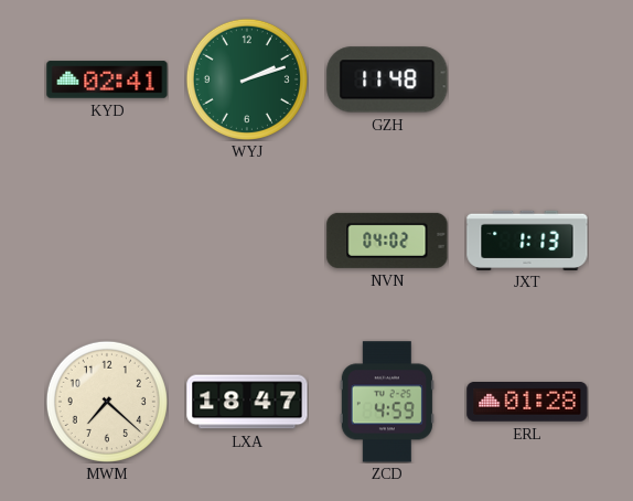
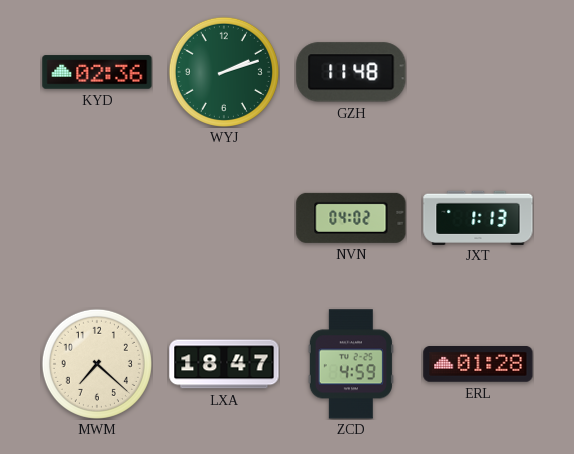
KYD: 02:41 -> 02:36
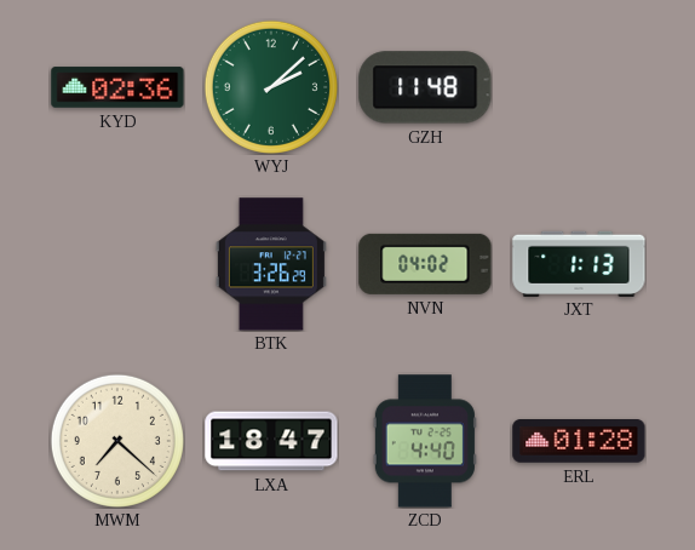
WYJ: 2:12 -> 2:08
BTK: none -> 3:26
ZCD: 4:59 -> 4:40
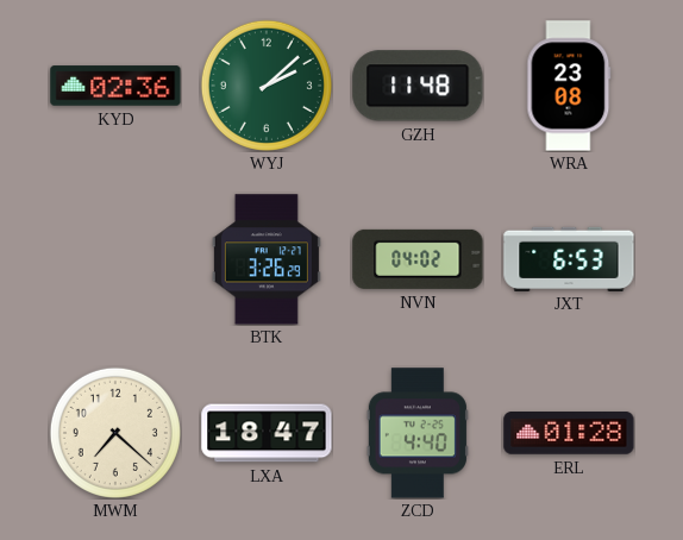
WRA: none -> 23:08
JXT: 1:13 -> 6:53
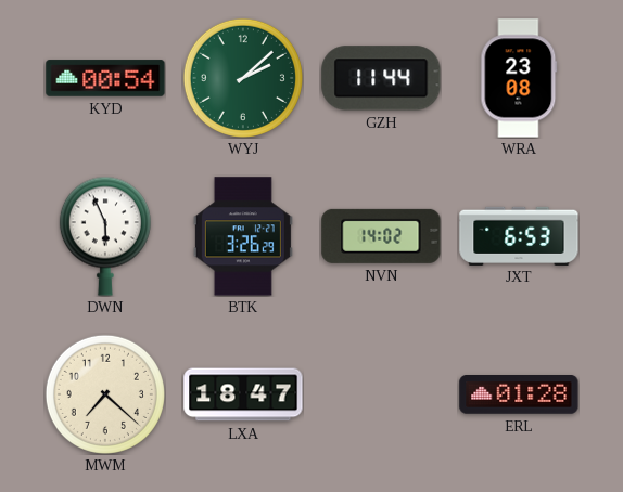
KYD: 02:36 -> 00:54
GZH: 11:48 -> 11:44
DWN: none -> 5:56
NVN: 04:02 -> 14:02
ZCD: 4:40 -> none
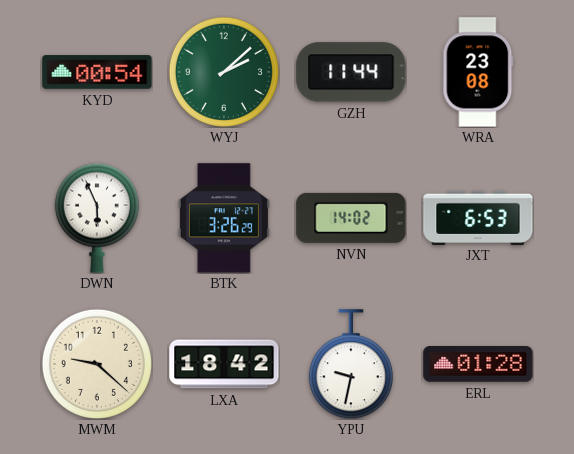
MWM: 7:22 -> 9:22
LXA: 18:47 -> 18:42
YPU: none -> 9:32
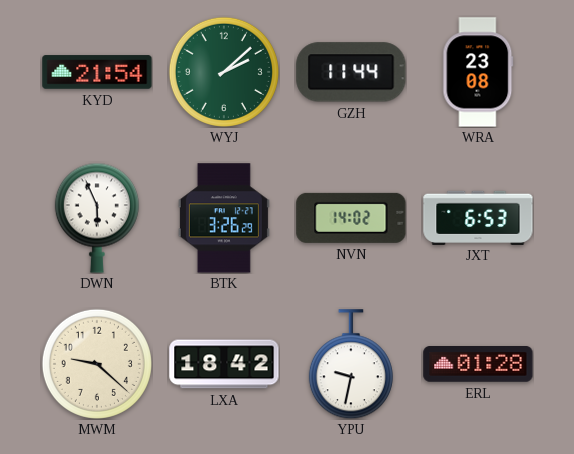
KYD: 00:54 -> 21:54
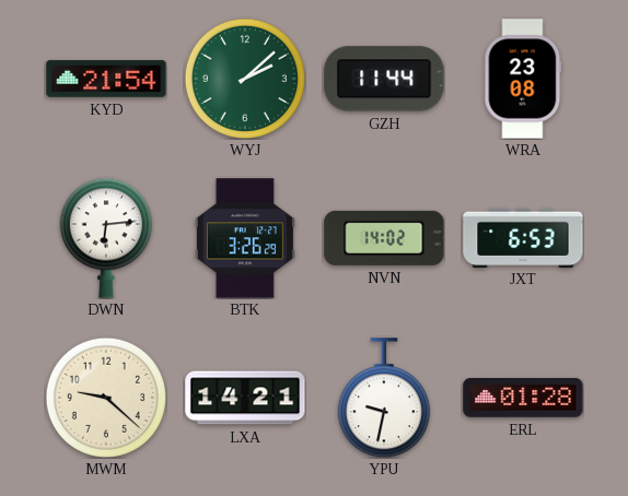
DWN: 5:56 -> 6:14
LXA: 18:42 -> 14:21
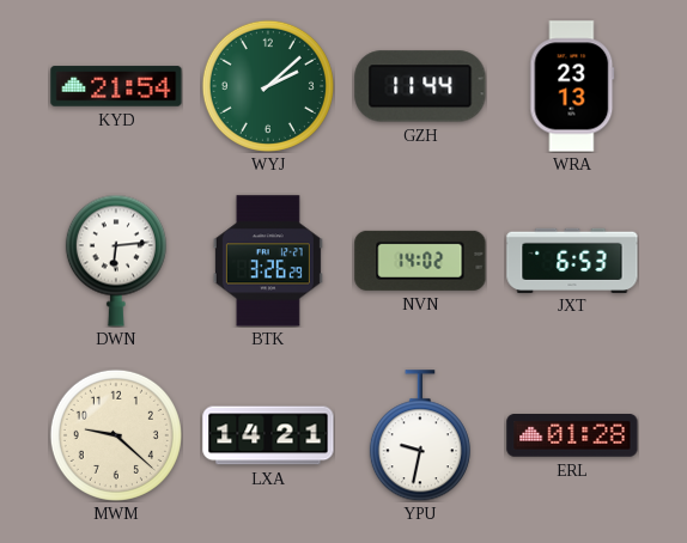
WRA: 23:08 -> 23:13
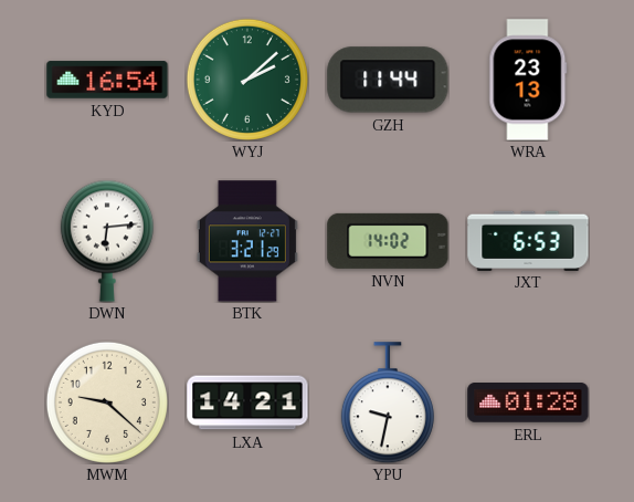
KYD: 21:54 -> 16:54
BTK: 3:26 -> 3:21
